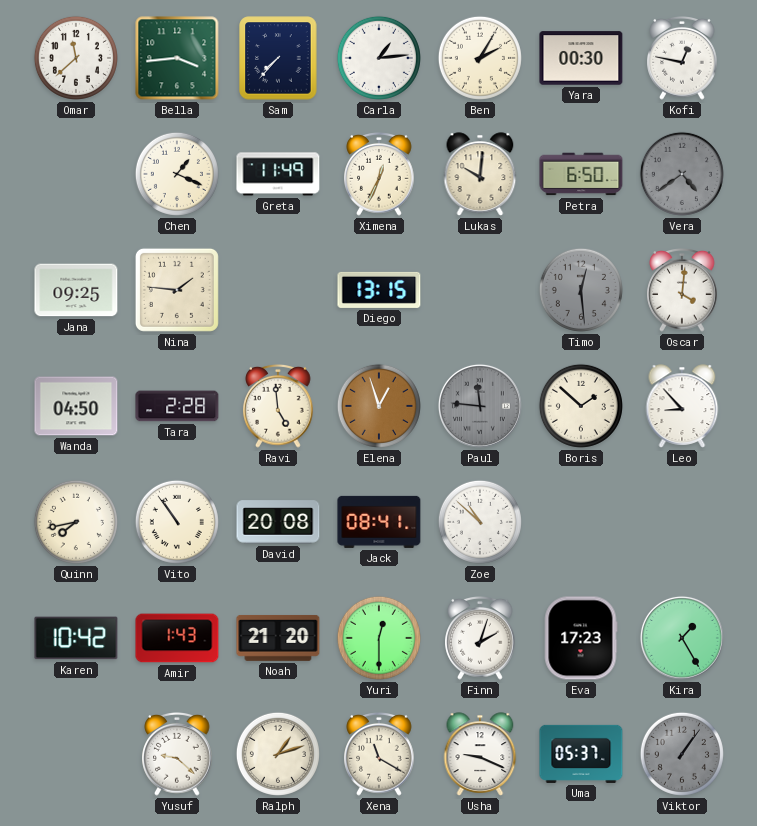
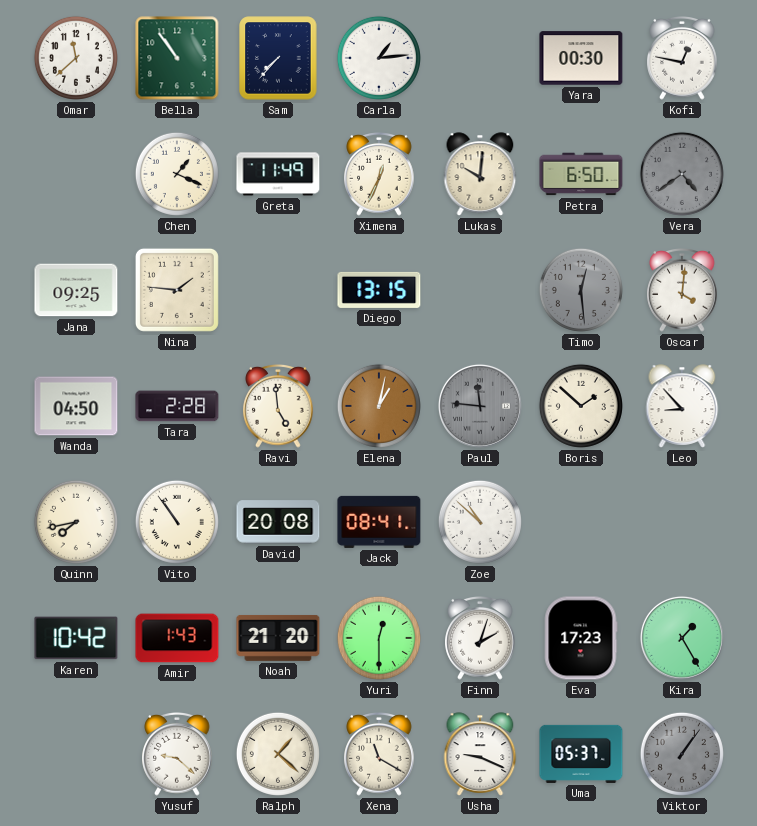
Bella: 3:44 -> 10:54
Ben: 2:05 -> none
Elena: 12:57 -> 1:02
Ralph: 1:12 -> 1:22
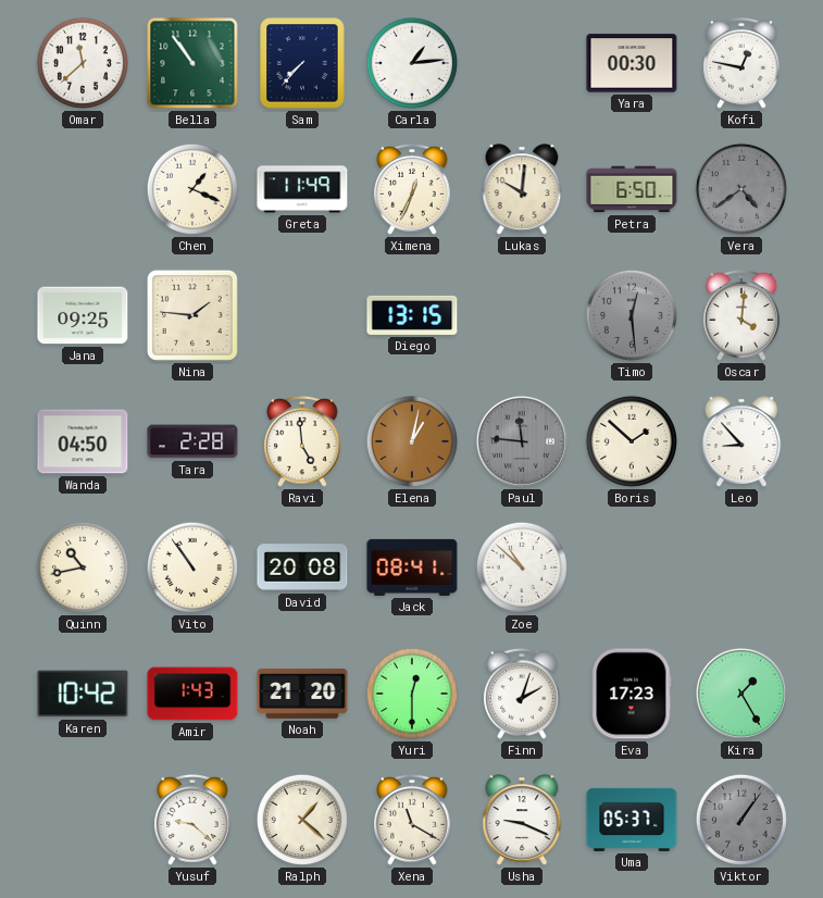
Quinn: 7:43 -> 10:43
